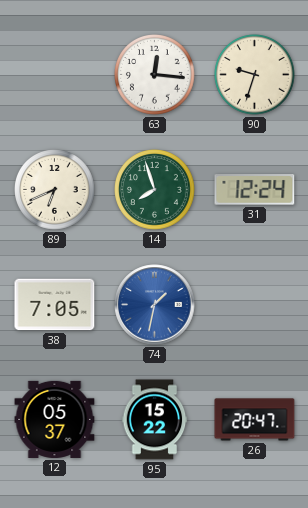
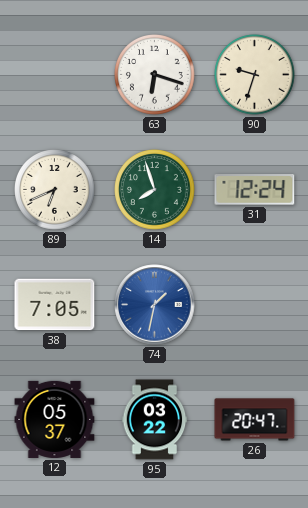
63: 12:16 -> 6:18
95: 15:22 -> 03:22
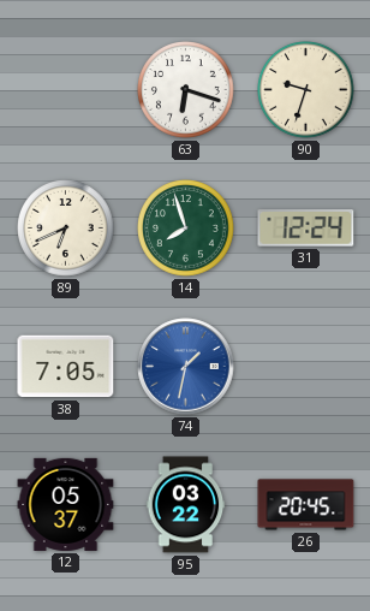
26: 20:47 -> 20:45
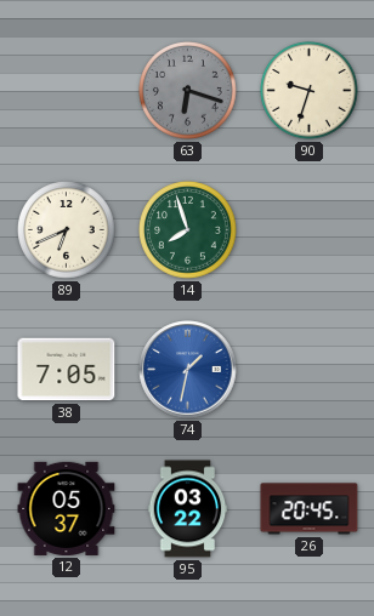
63 dial: white -> grey
31: 12:24 -> none
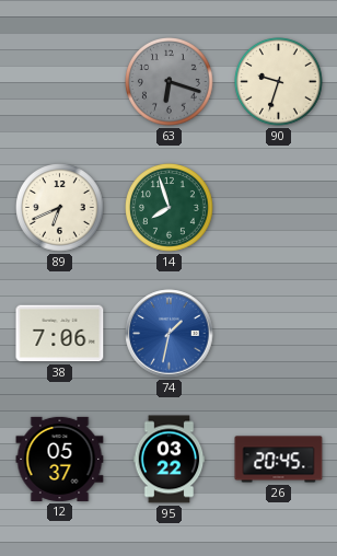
38: 7:05 -> 7:06
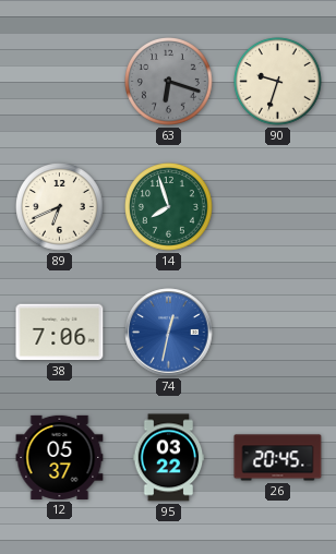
74: 1:32 -> 12:32
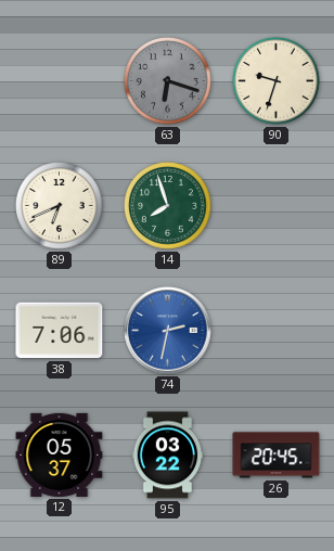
74: 12:32 -> 2:32
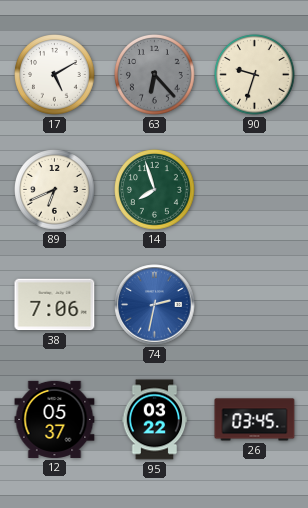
17: none -> 5:10
63: 6:18 -> 6:23
26: 20:45 -> 03:45
